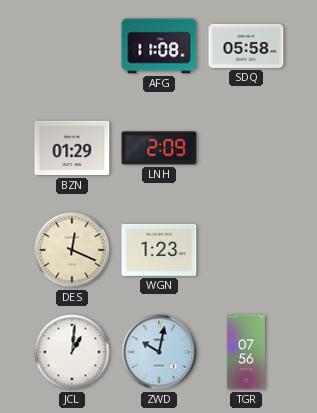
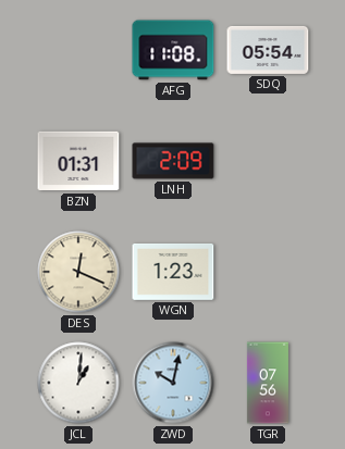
SDQ: 05:58 -> 05:54
BZN: 01:29 -> 01:31
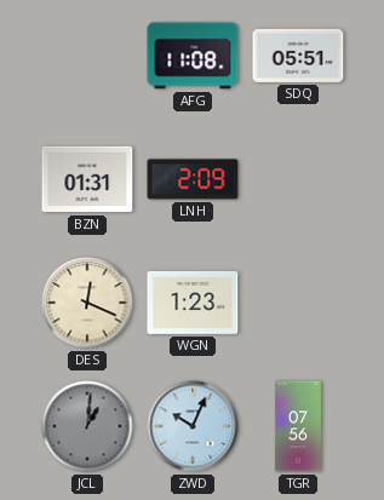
SDQ: 05:54 -> 05:51
JCL dial: white -> grey
ZWD: 10:02 -> 10:04
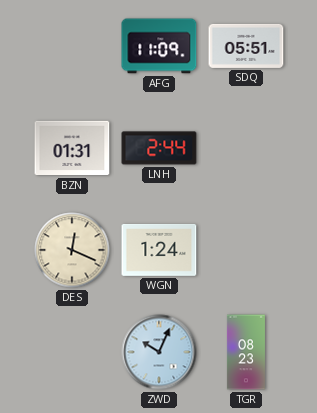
AFG: 11:08 -> 11:09
LNH: 2:09 -> 2:44
WGN: 1:23 -> 1:24
JCL: 1:01 -> none
TGR: 07:56 -> 08:23
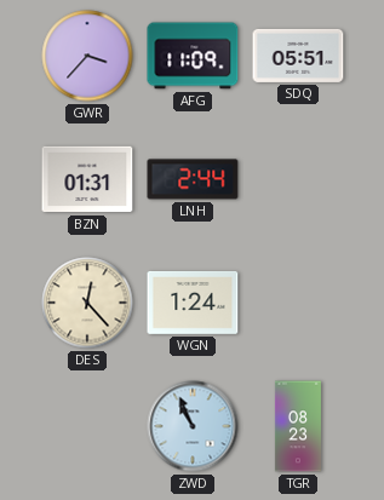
GWR: none -> 3:37
DES: 12:19 -> 12:23
ZWD: 10:04 -> 10:56
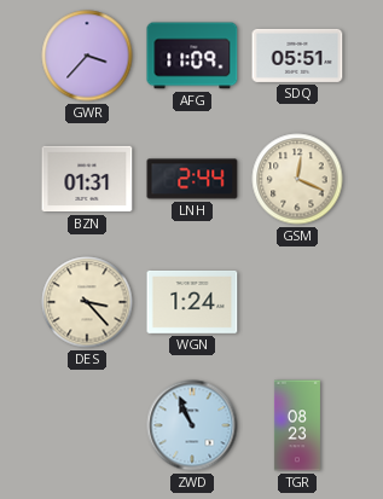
GSM: none -> 12:19
DES: 12:23 -> 3:23
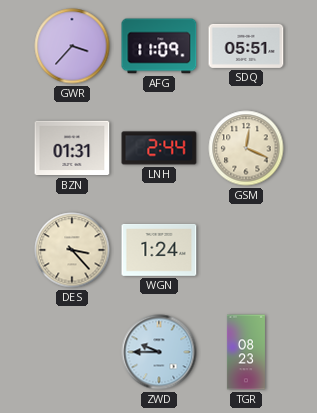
ZWD: 10:56 -> 9:45
